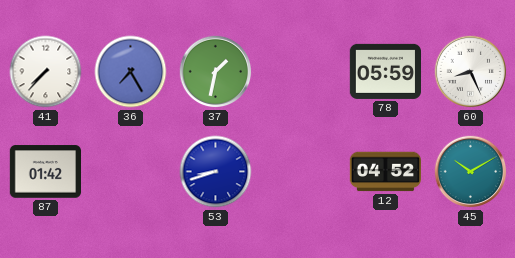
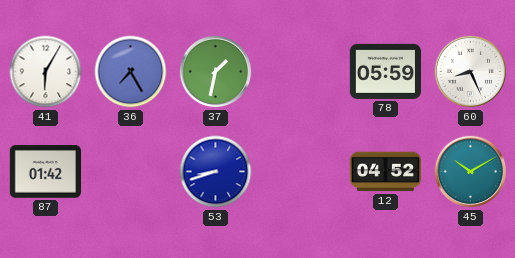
41: 7:37 -> 6:05
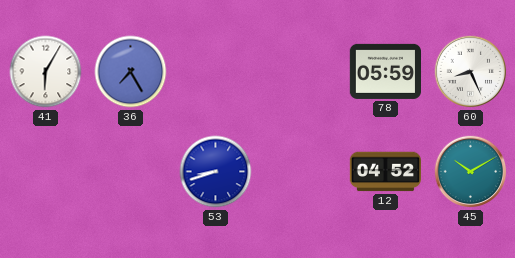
37: 1:32 -> none
87: 01:42 -> none
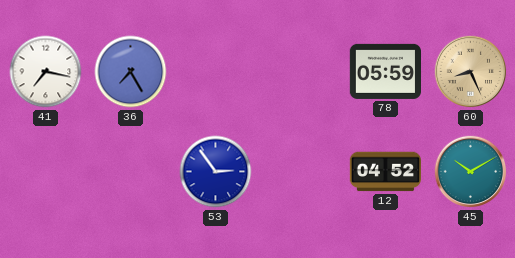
41: 6:05 -> 7:17
60 dial: white -> champagne
53: 8:42 -> 2:54
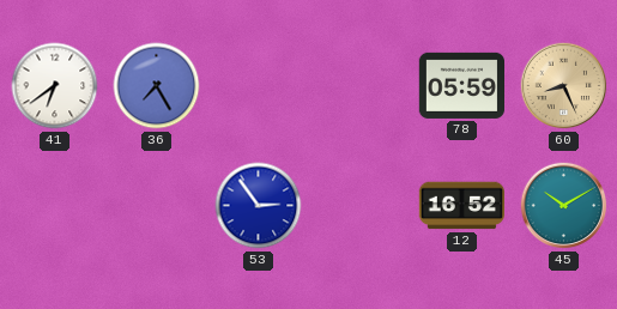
41: 7:17 -> 6:39
12: 04:52 -> 16:52
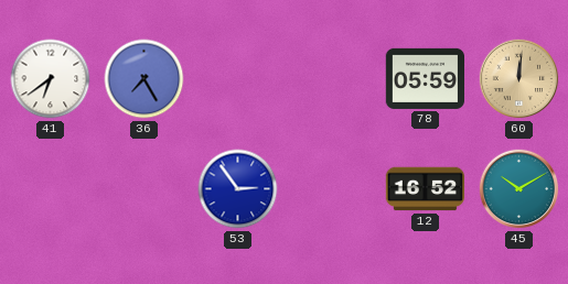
60: 8:26 -> 12:01
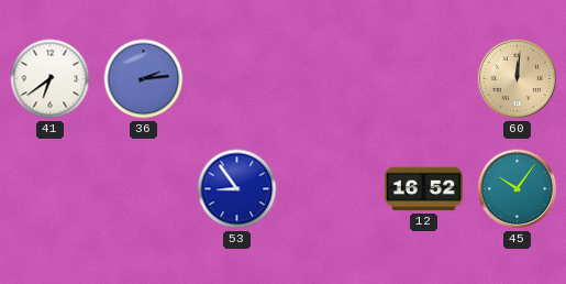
36: 7:25 -> 2:14
78: 05:59 -> none
53: 2:54 -> 8:54
45: 10:10 -> 10:06
